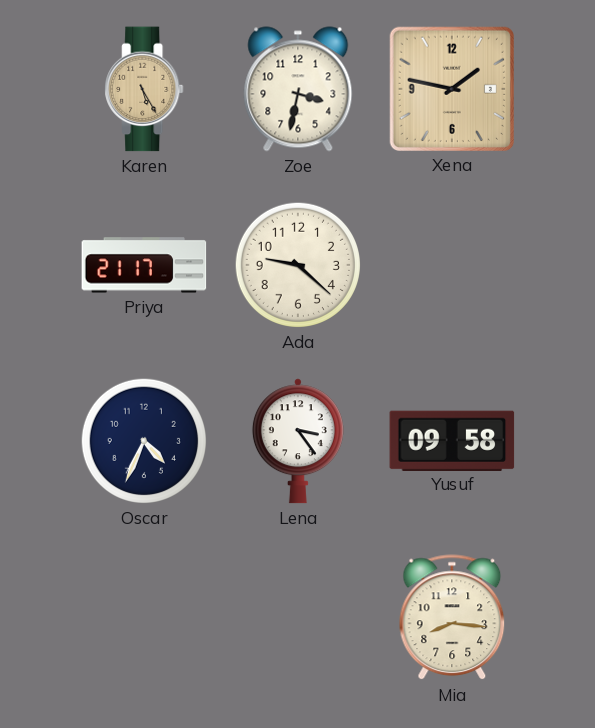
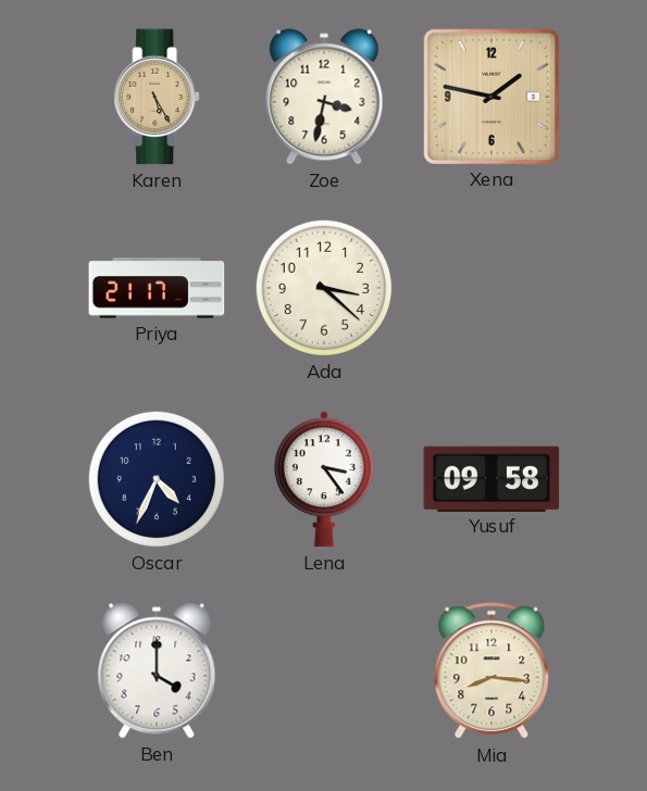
Ada: 9:22 -> 3:22
Ben: none -> 4:00
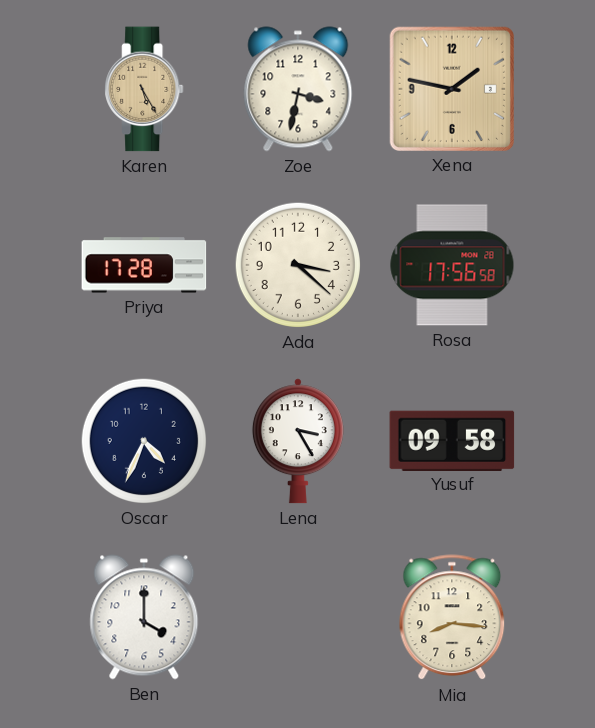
Priya: 21:17 -> 17:28
Rosa: none -> 17:56
Lena: 3:24 -> 3:25
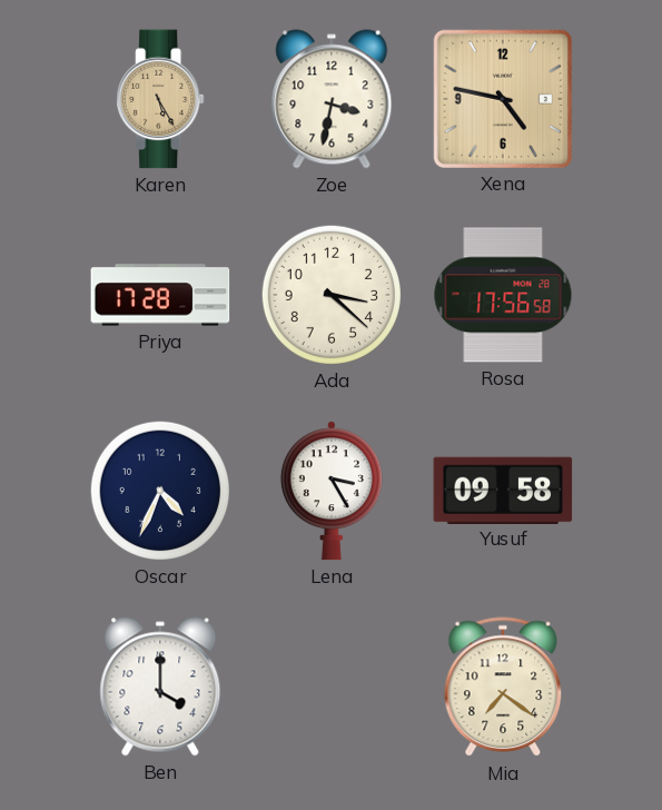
Xena: 1:47 -> 4:47
Mia: 8:16 -> 7:21
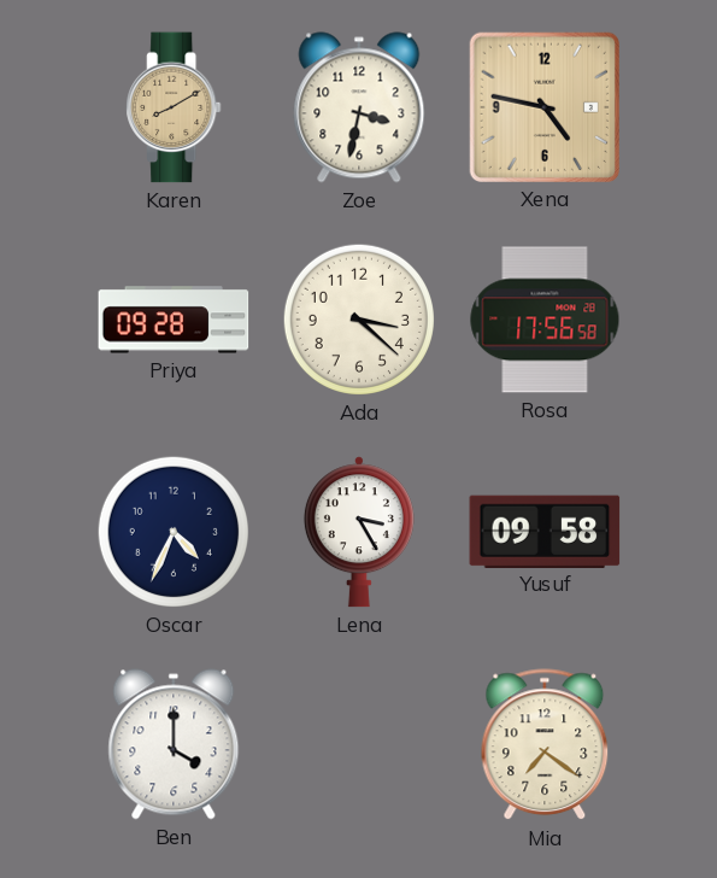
Karen: 5:25 -> 8:10
Priya: 17:28 -> 09:28
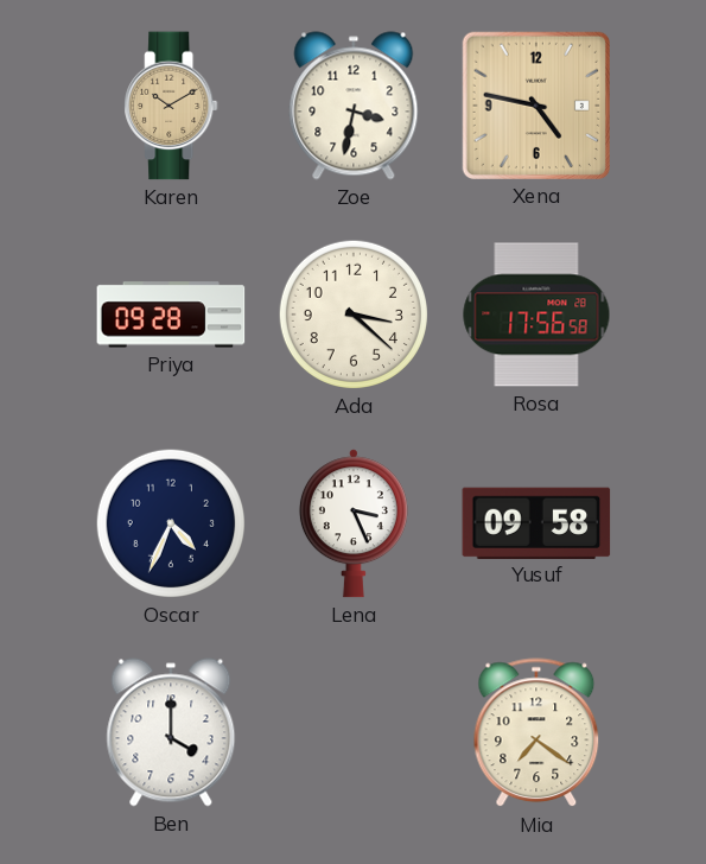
Karen: 8:10 -> 10:10
Lena: 3:25 -> 3:26
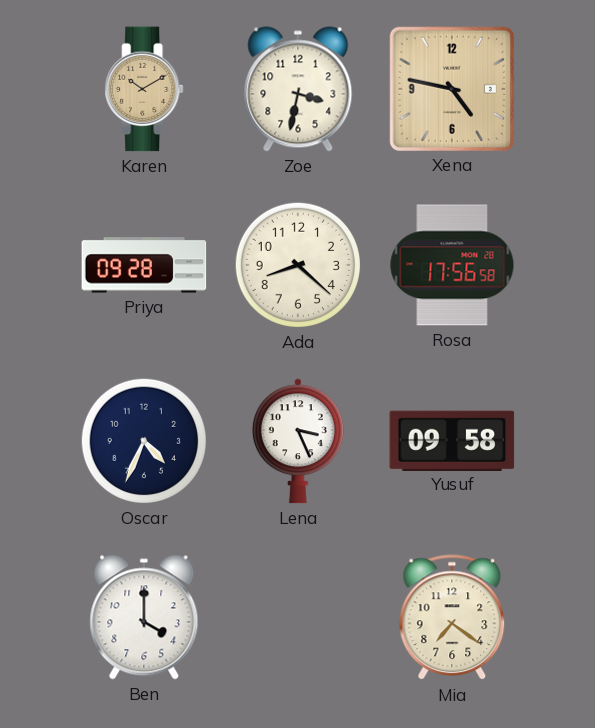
Ada: 3:22 -> 8:22
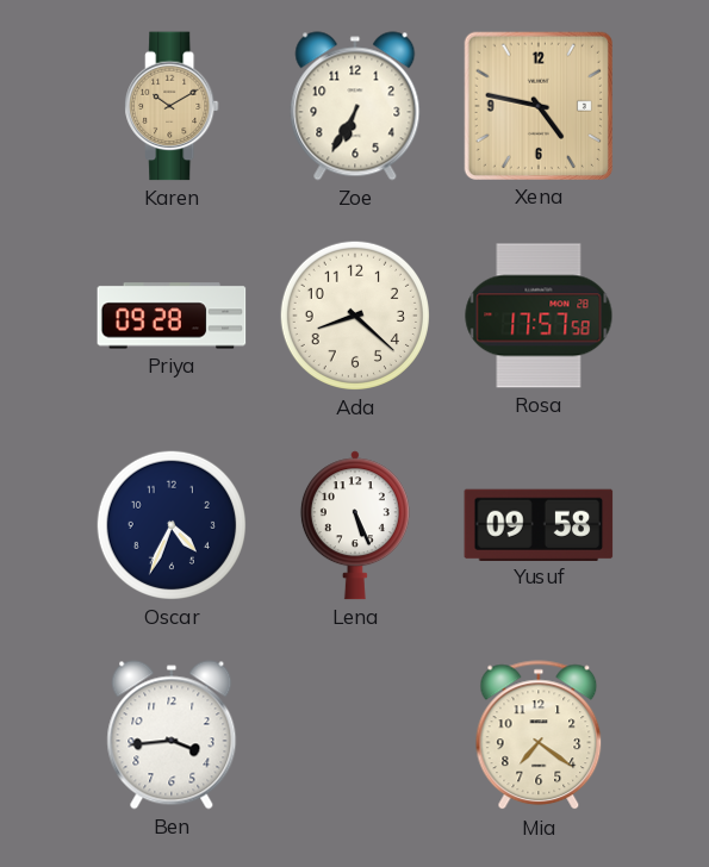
Zoe: 3:32 -> 6:35
Rosa: 17:56 -> 17:57
Lena: 3:26 -> 5:26
Ben: 4:00 -> 3:44
